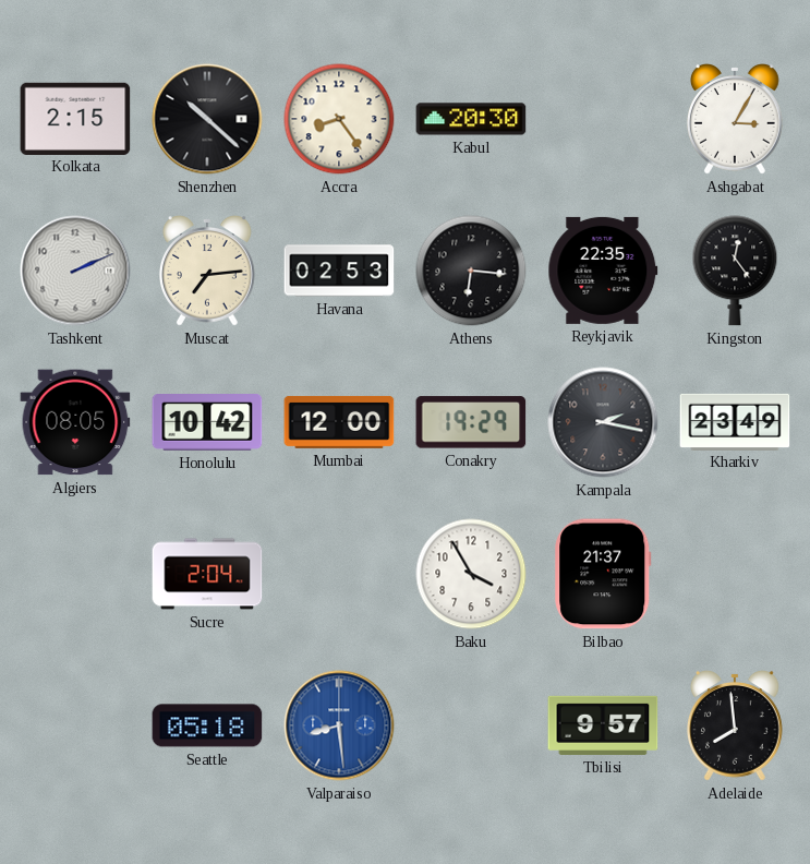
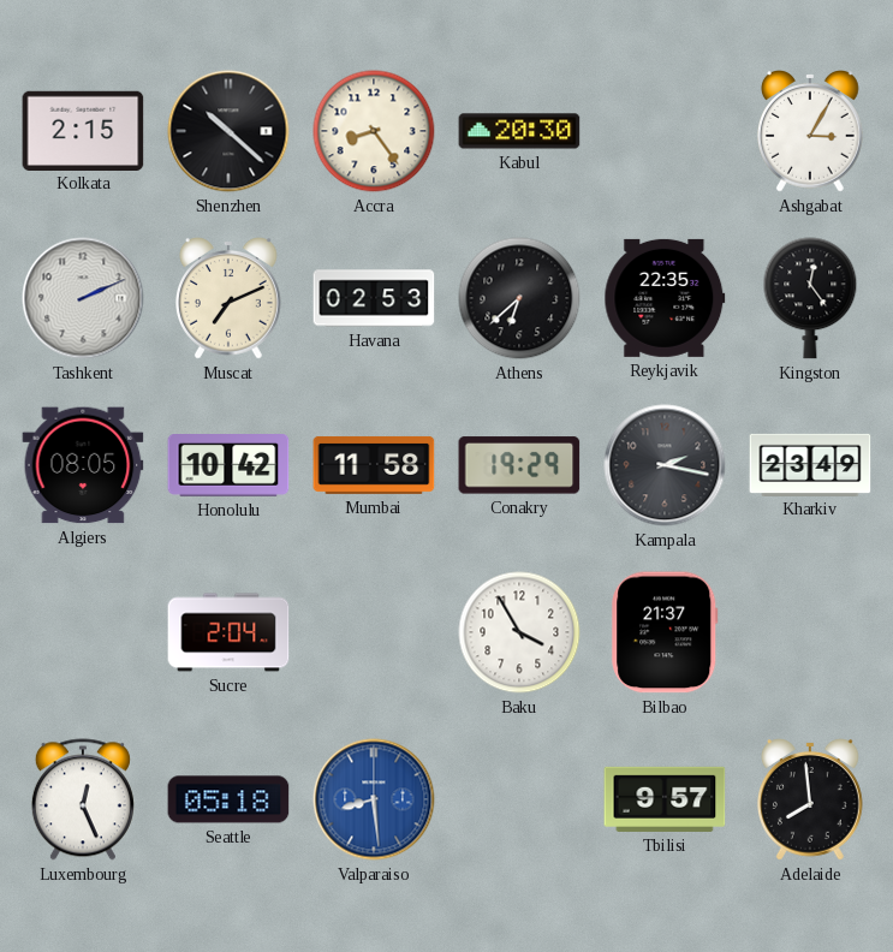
Muscat: 7:14 -> 7:11
Athens: 6:16 -> 6:38
Mumbai: 12:00 -> 11:58
Luxembourg: none -> 12:26
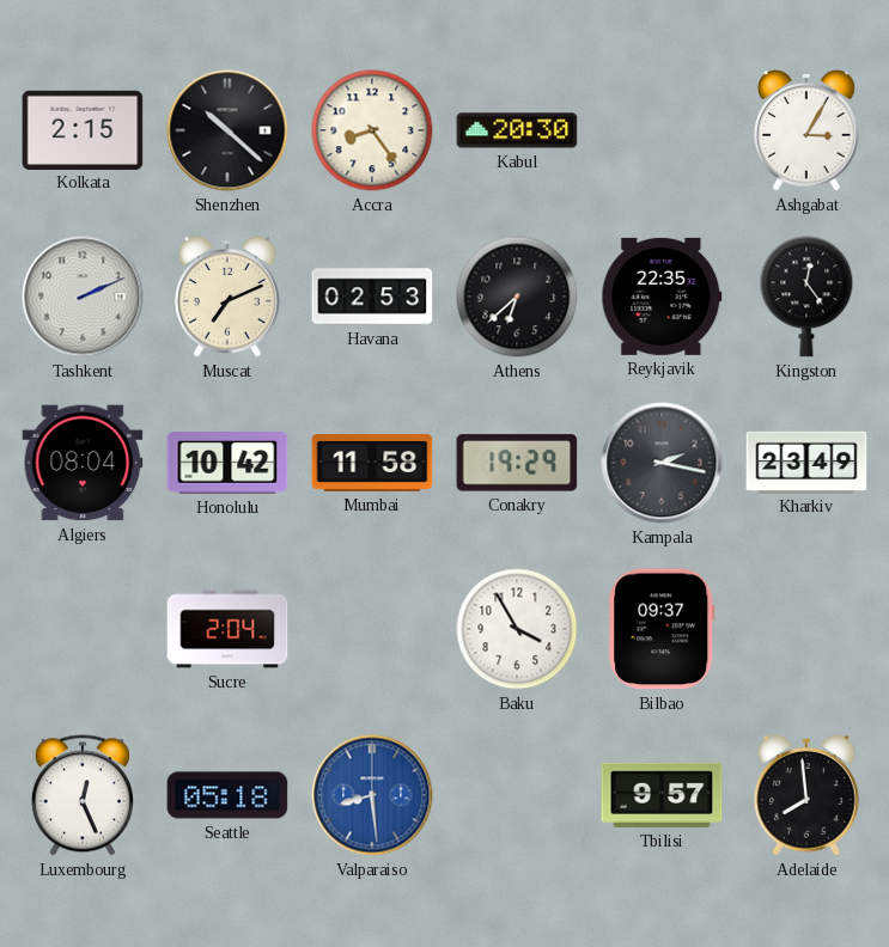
Algiers: 08:05 -> 08:04
Bilbao: 21:37 -> 09:37
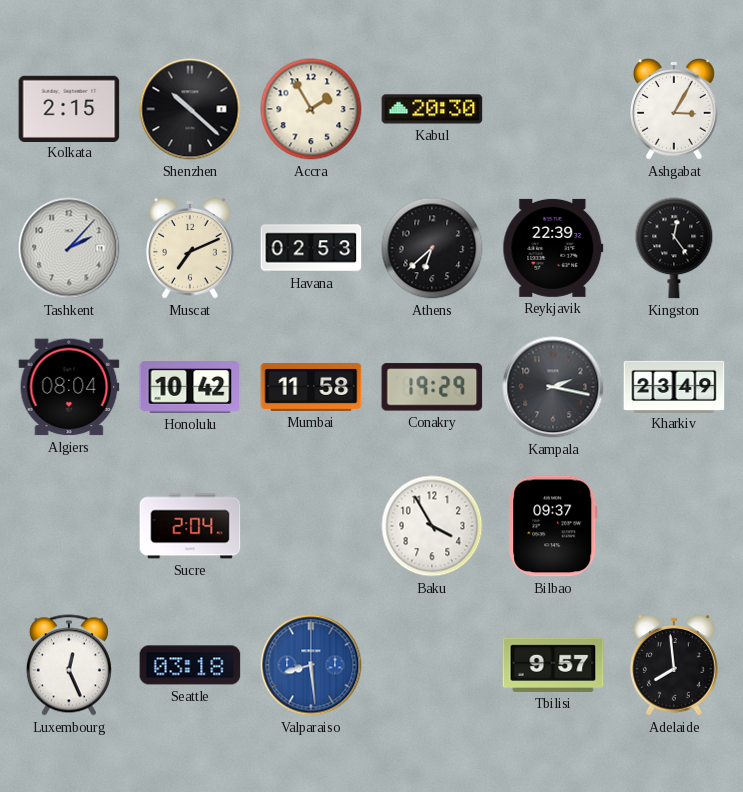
Accra: 8:24 -> 1:55
Tashkent: 2:11 -> 2:07
Reykjavik: 22:35 -> 22:39
Seattle: 05:18 -> 03:18
